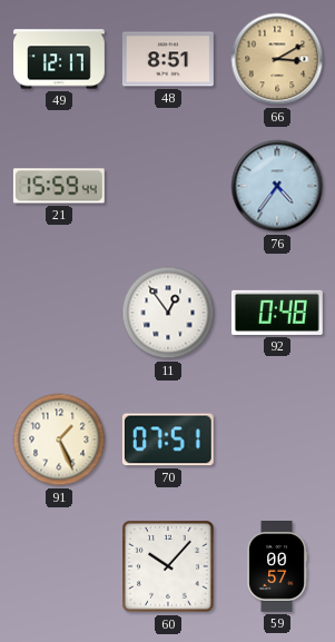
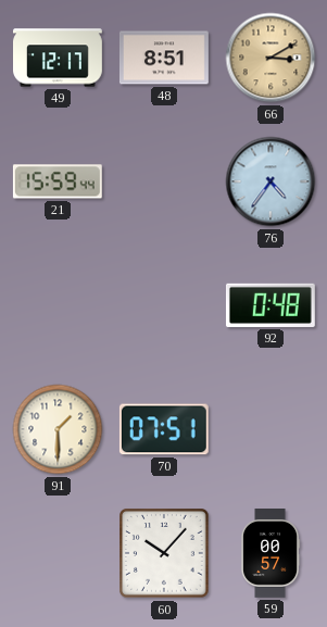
11: 12:54 -> none
91: 1:26 -> 1:30
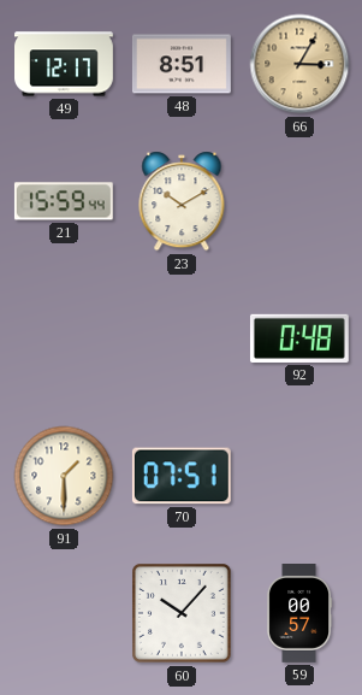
66: 3:10 -> 3:05
23: none -> 10:10
76: 4:36 -> none
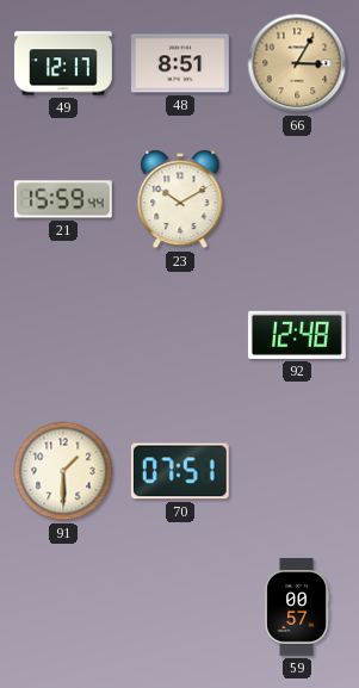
92: 0:48 -> 12:48
60: 10:07 -> none
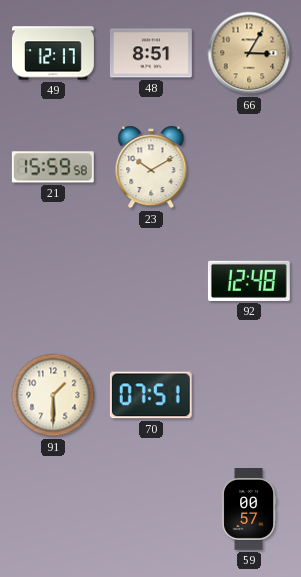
21: 15:59:44 -> 15:59:58
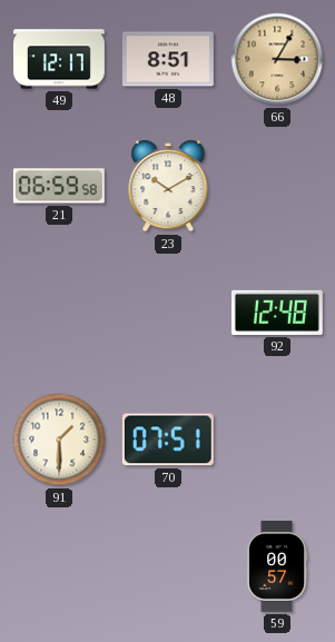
21: 15:59 -> 06:59
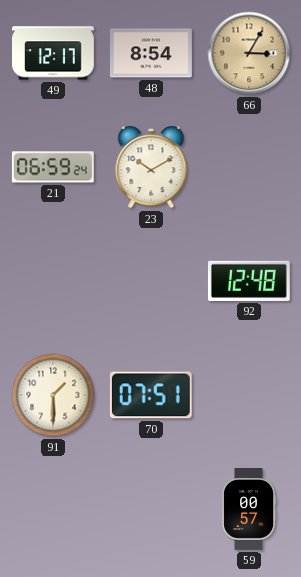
48: 8:51 -> 8:54
21: 06:59:58 -> 06:59:24
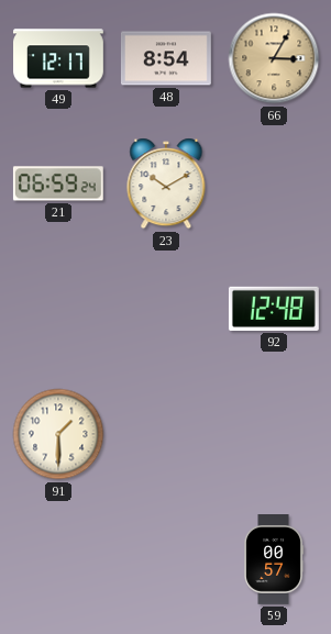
70: 07:51 -> none
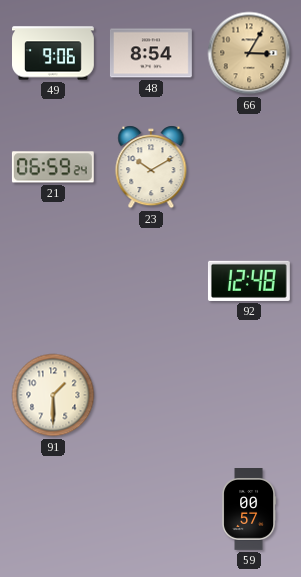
49: 12:17 -> 9:06
